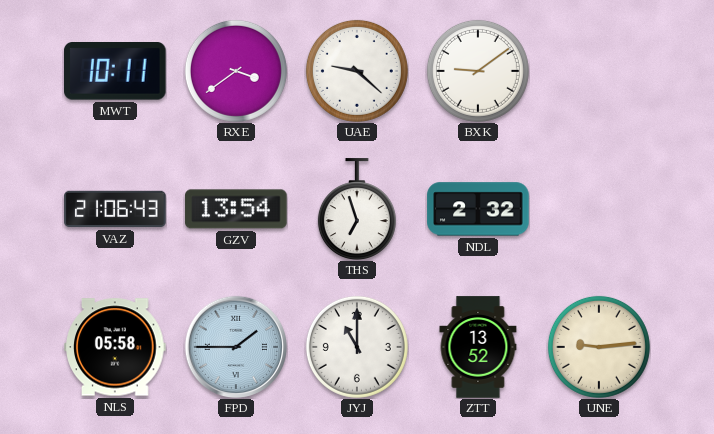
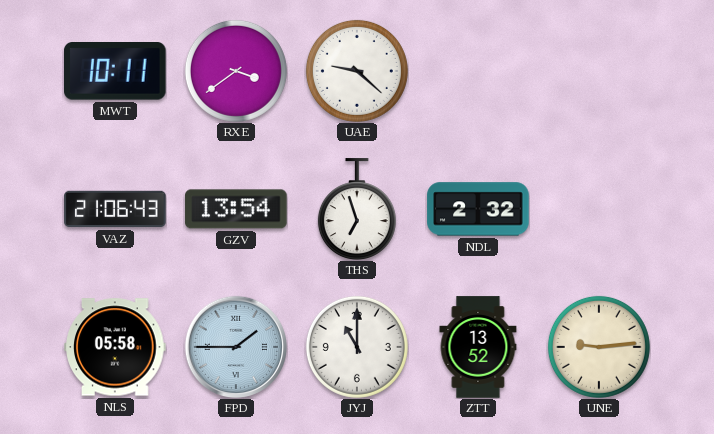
BXK: 9:09 -> none
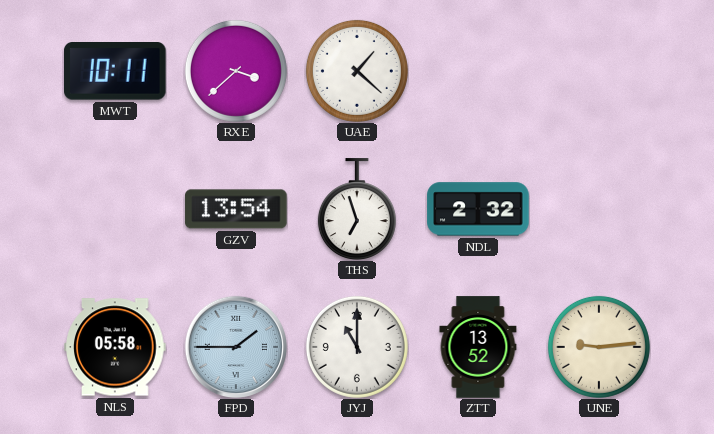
RXE: 3:39 -> 3:38
UAE: 9:22 -> 1:22
VAZ: 21:06 -> none
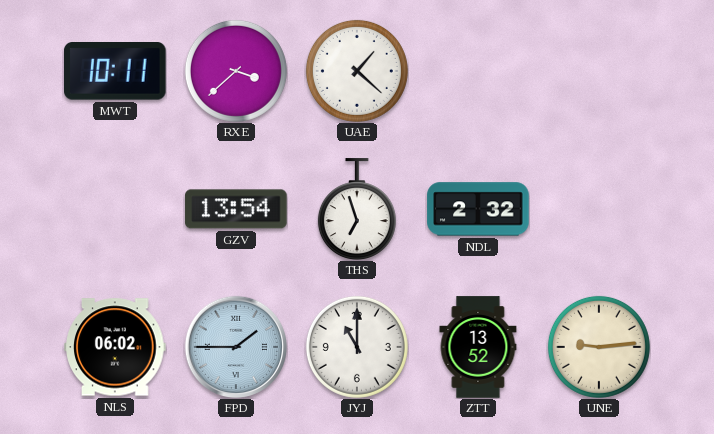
NLS: 05:58 -> 06:02
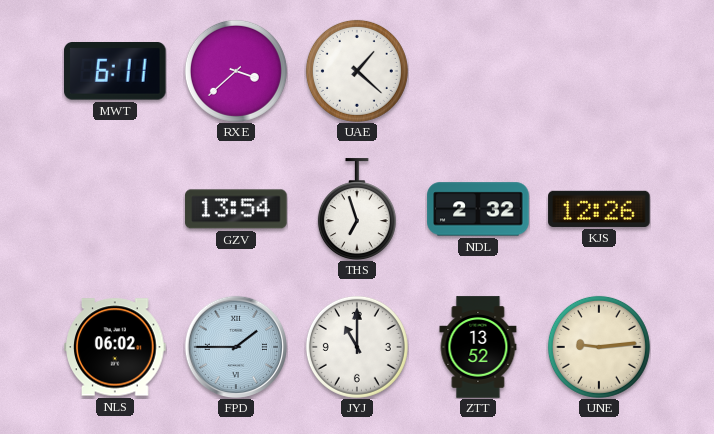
MWT: 10:11 -> 6:11
KJS: none -> 12:26
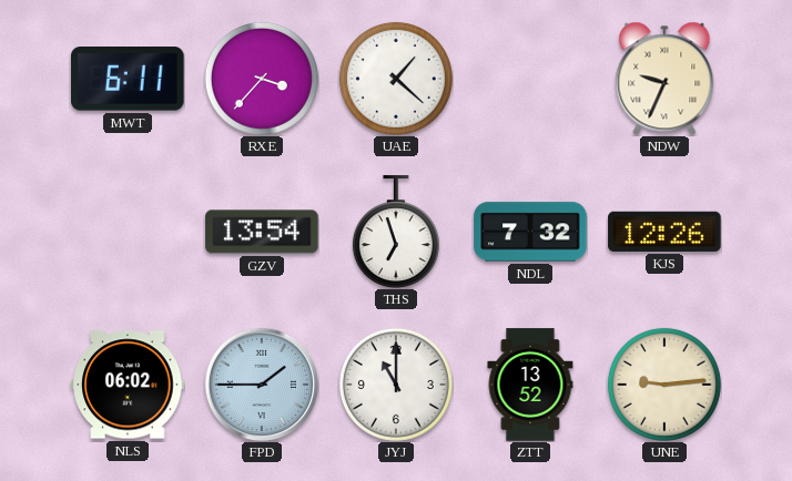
RXE: 3:38 -> 3:37
NDW: none -> 9:34
NDL: 2:32 -> 7:32
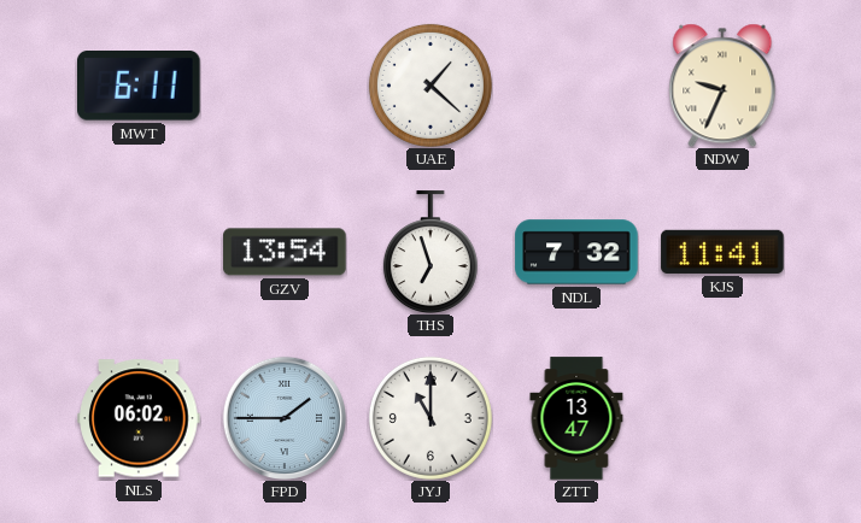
RXE: 3:37 -> none
KJS: 12:26 -> 11:41
ZTT: 13:52 -> 13:47
UNE: 9:14 -> none
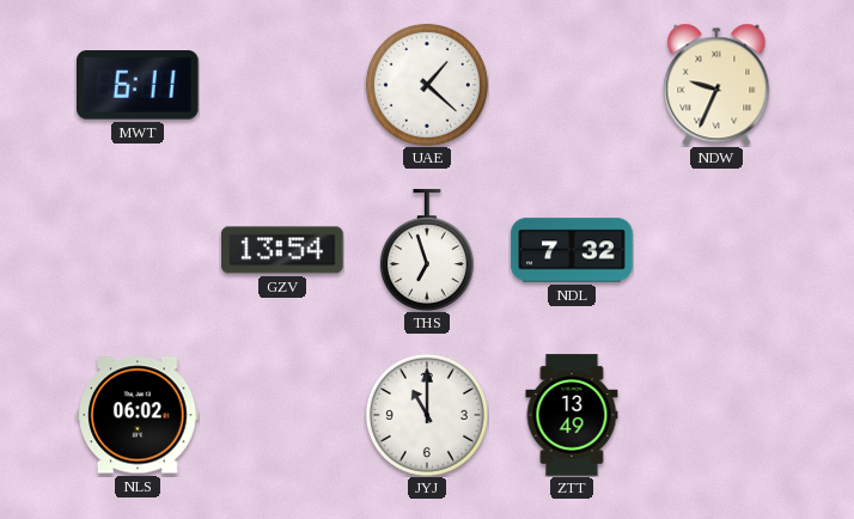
KJS: 11:41 -> none
FPD: 1:45 -> none
ZTT: 13:47 -> 13:49
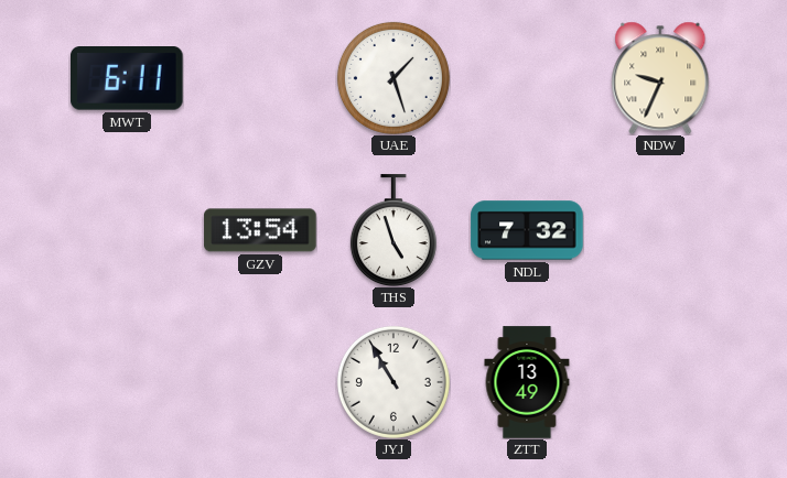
UAE: 1:22 -> 1:27
THS: 6:57 -> 4:57
NLS: 06:02 -> none
JYJ: 11:00 -> 10:55
